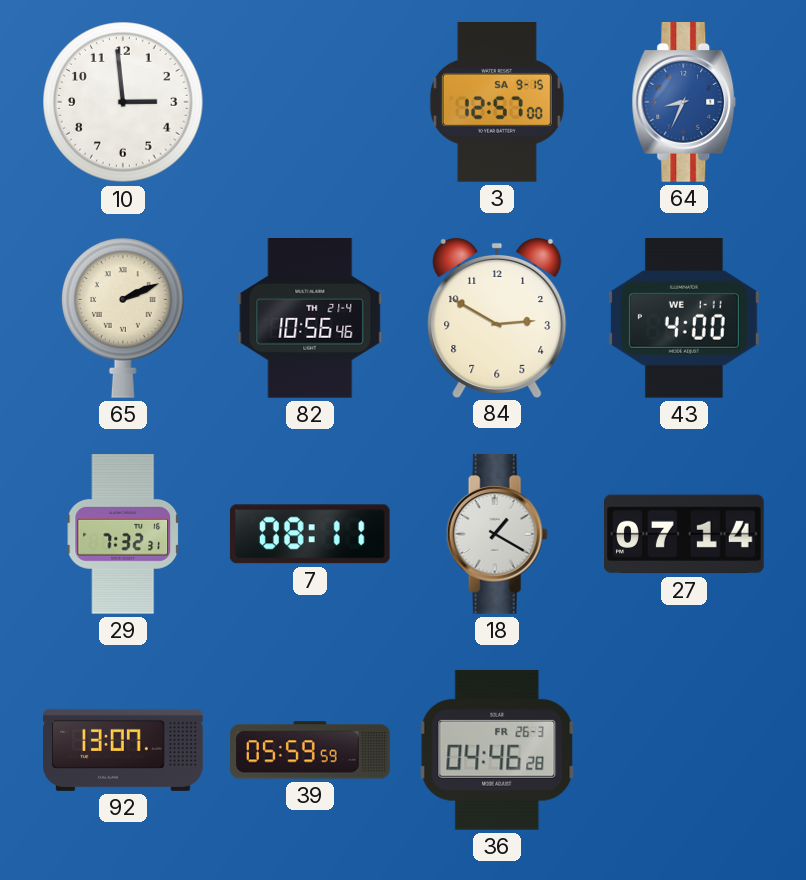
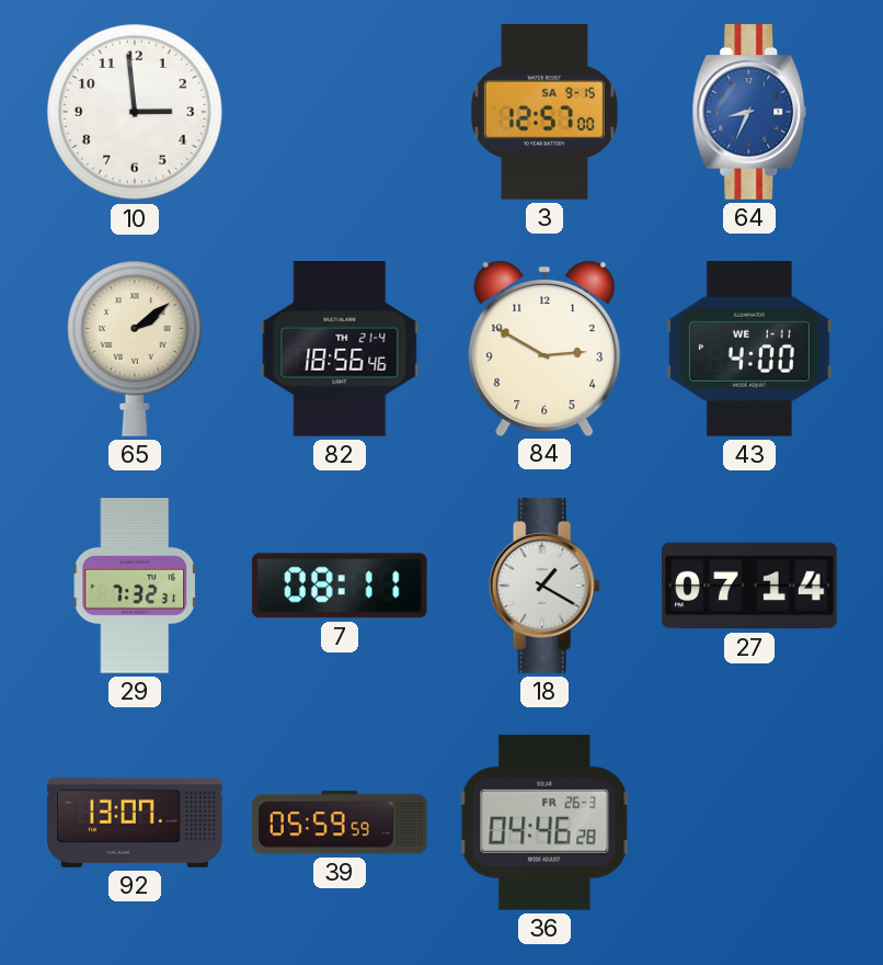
65: 2:11 -> 2:09
82: 10:56 -> 18:56
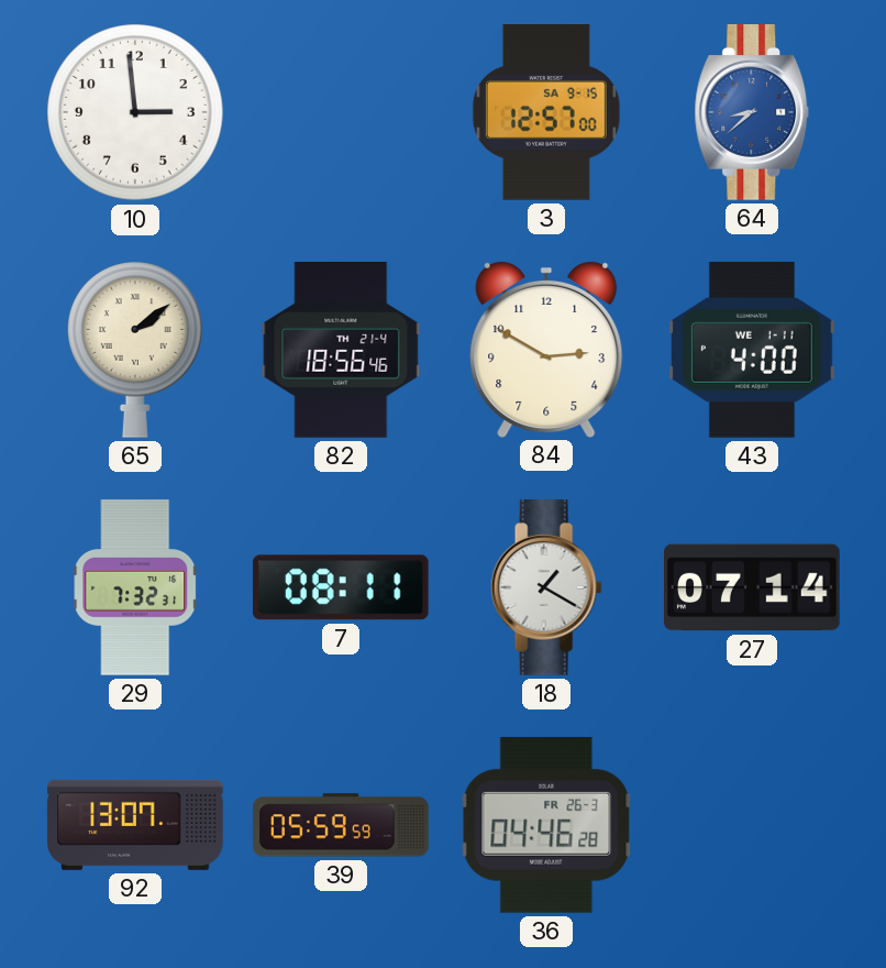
64: 8:34 -> 8:38
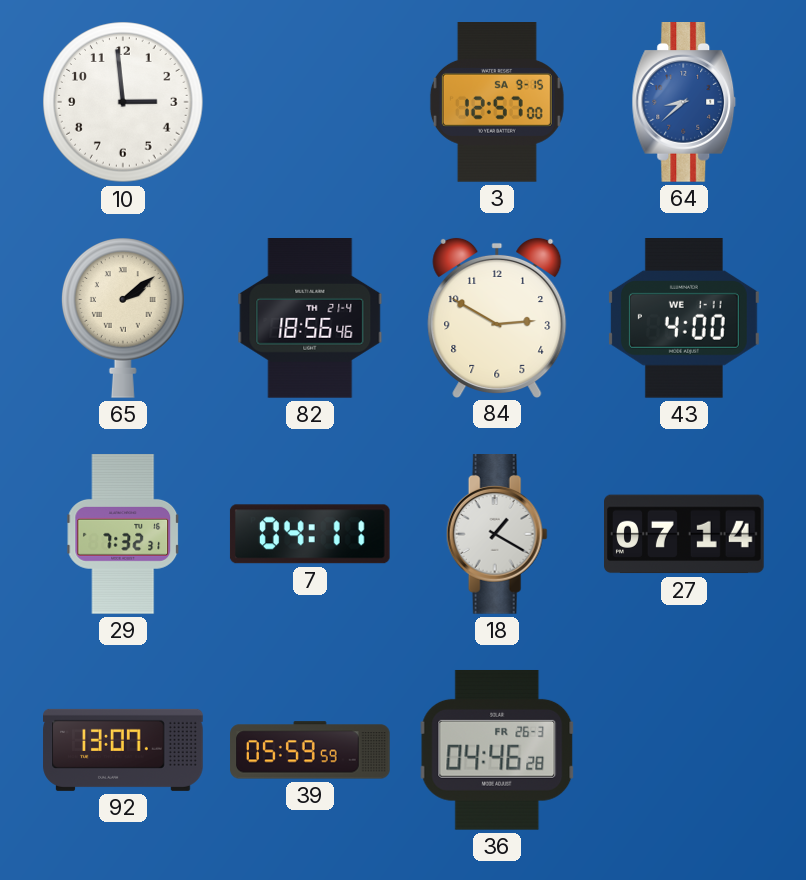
7: 08:11 -> 04:11
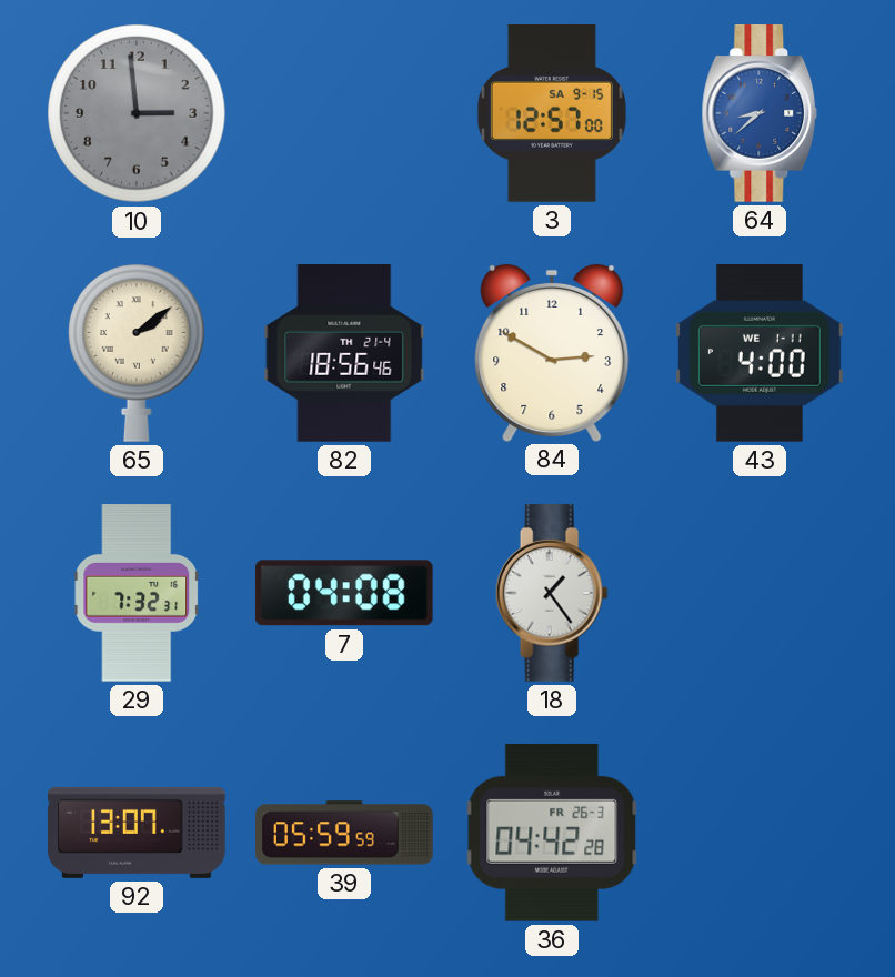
10 dial: white -> grey
7: 04:11 -> 04:08
18: 1:20 -> 1:24
27: 07:14 -> none
36: 04:46 -> 04:42
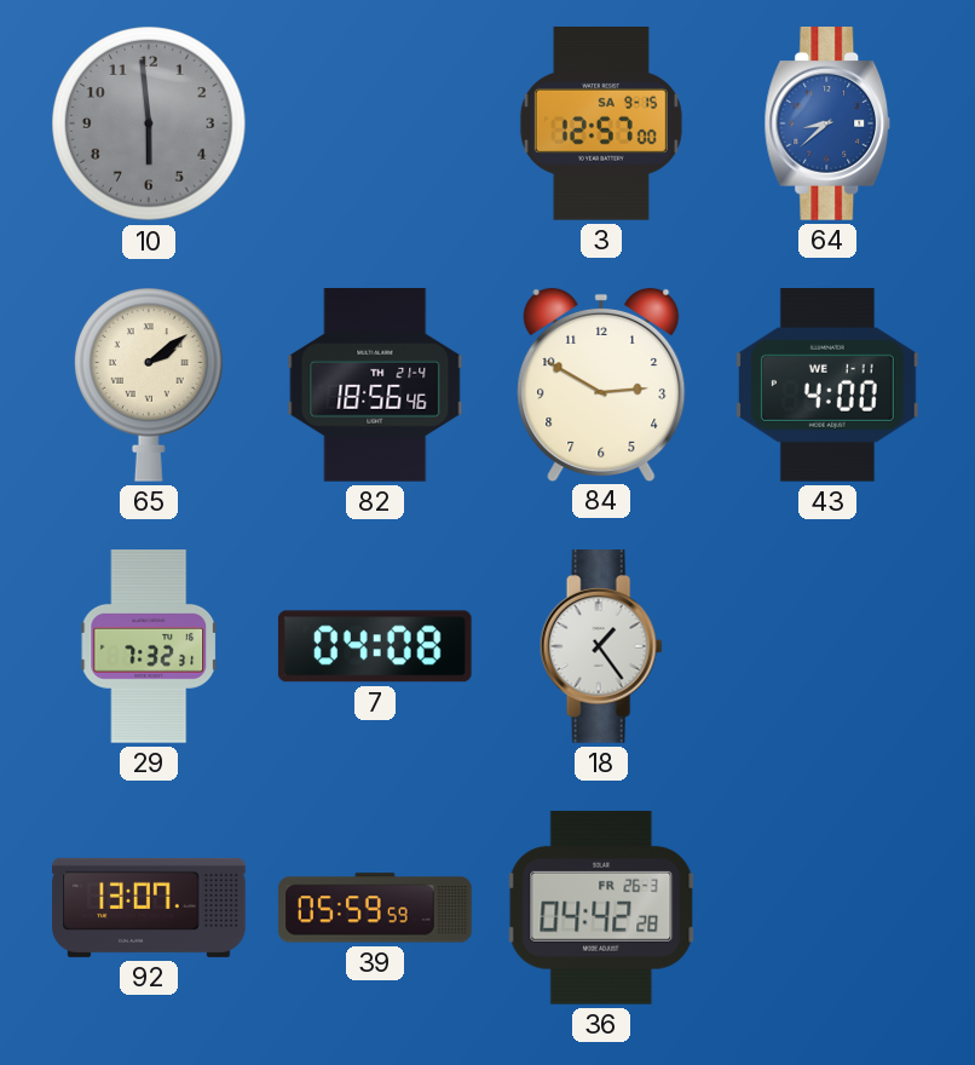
10: 2:59 -> 5:59
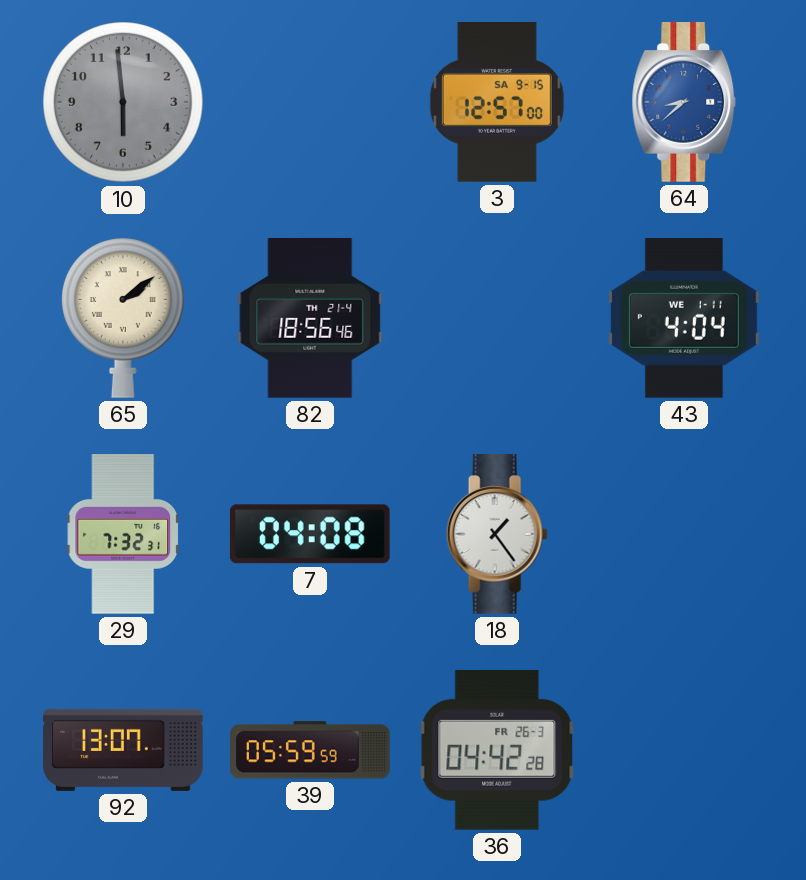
84: 2:50 -> none
43: 4:00 -> 4:04
